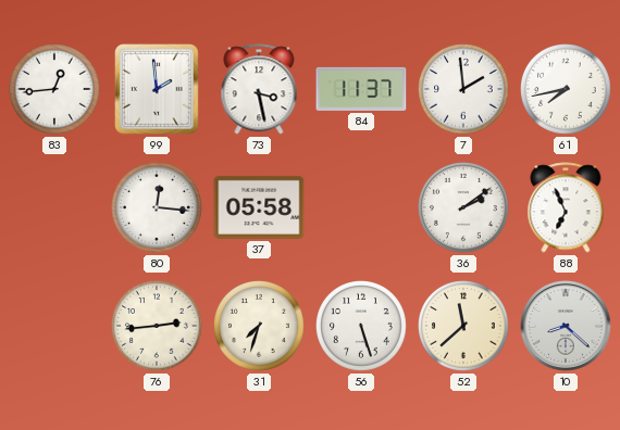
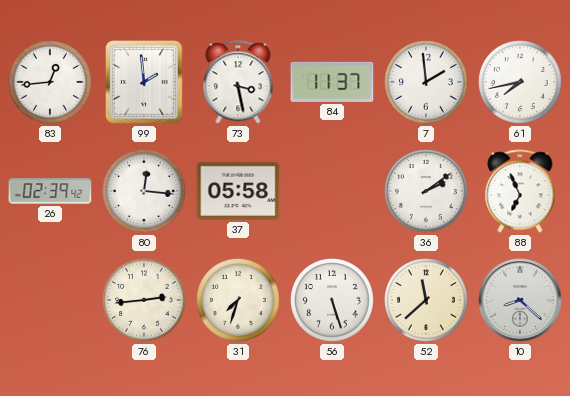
26: none -> 02:39
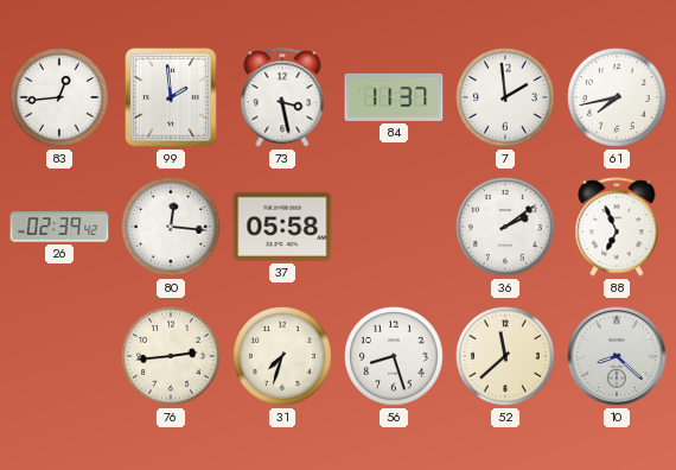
56: 5:27 -> 8:27
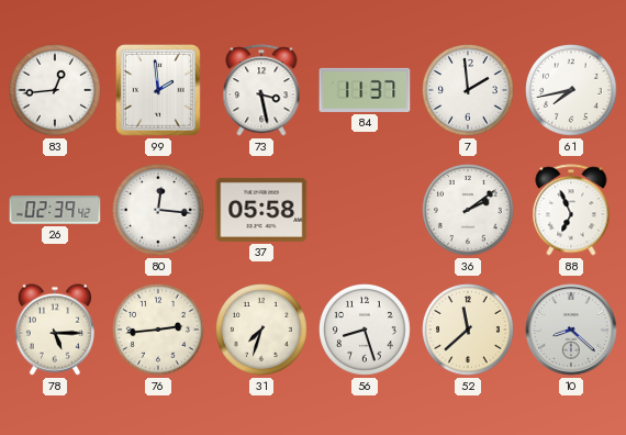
78: none -> 5:15
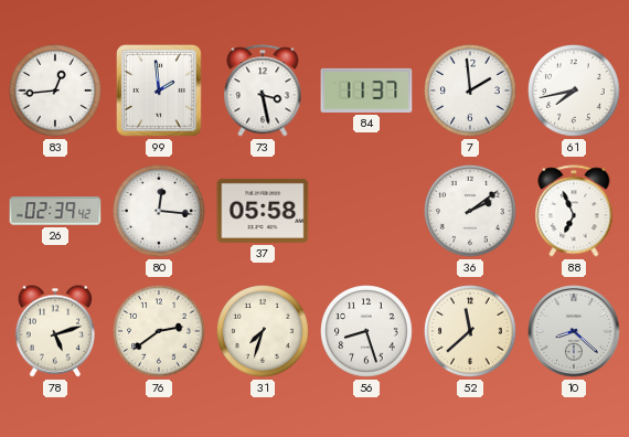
78: 5:15 -> 5:12
76: 2:44 -> 2:39
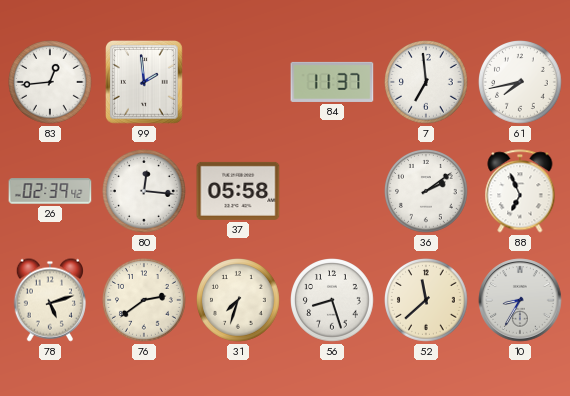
73: 3:28 -> none
7: 1:59 -> 6:59
10: 8:22 -> 8:35
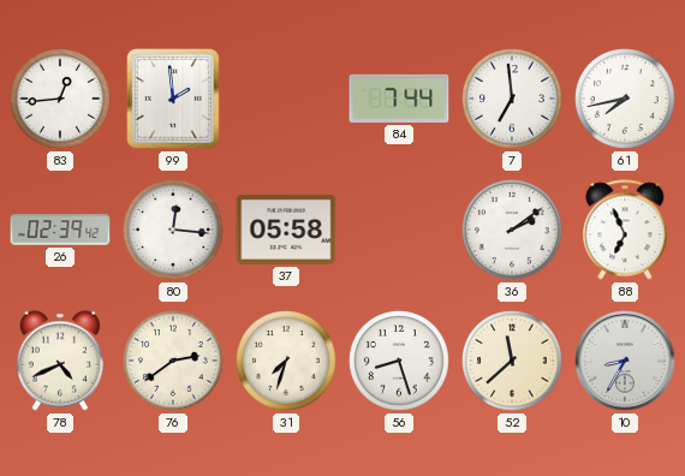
84: 11:37 -> 7:44
78: 5:12 -> 4:41
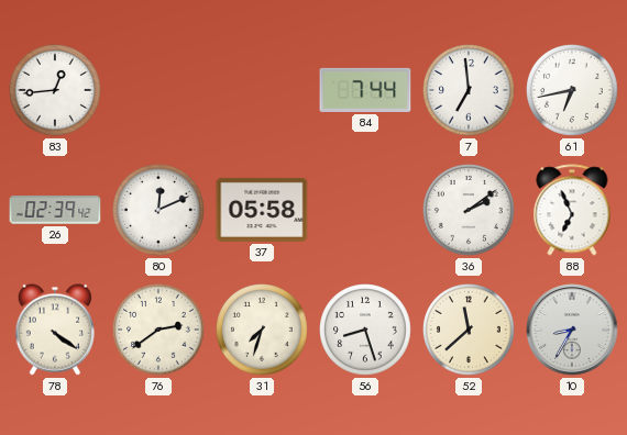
99: 1:59 -> none
61: 7:43 -> 6:43
80: 12:16 -> 12:11
78: 4:41 -> 4:21
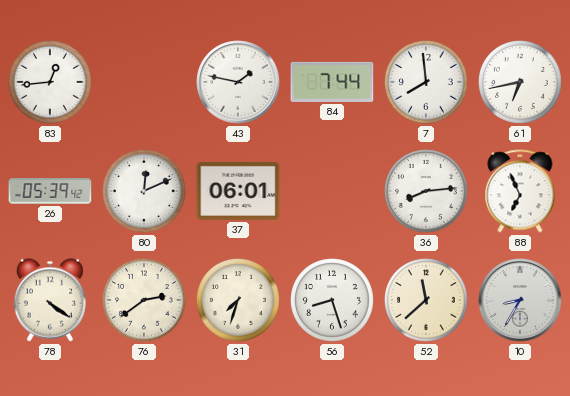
43: none -> 1:47
7: 6:59 -> 7:59
26: 02:39 -> 05:39
37: 05:58 -> 06:01
36: 2:09 -> 8:14
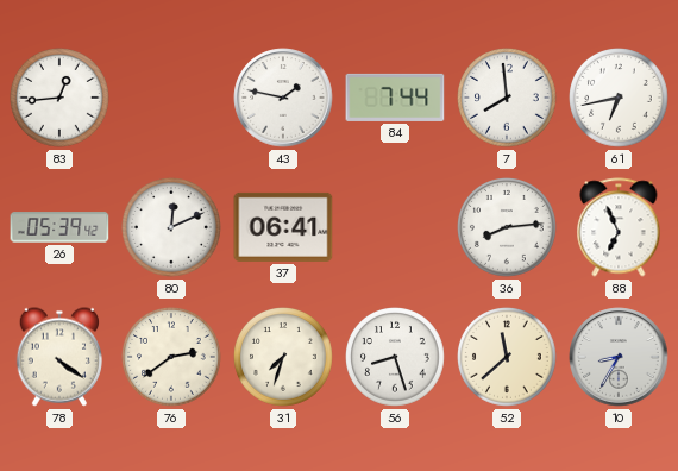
37: 06:01 -> 06:41
